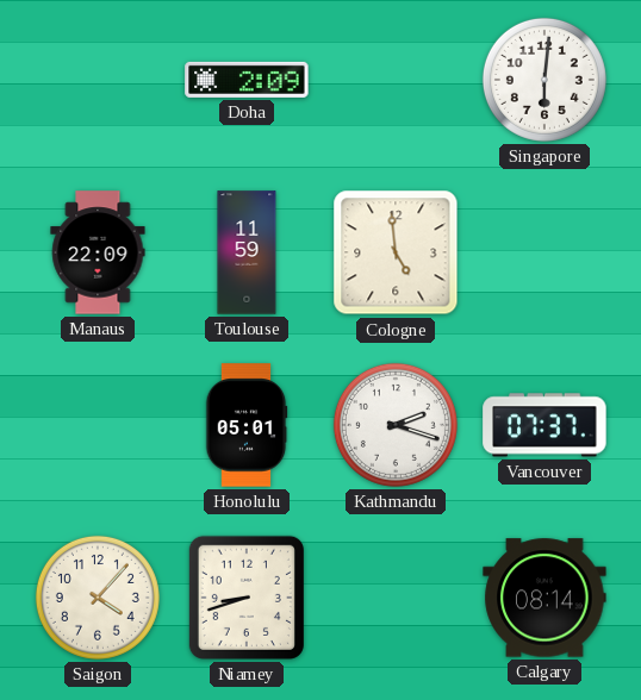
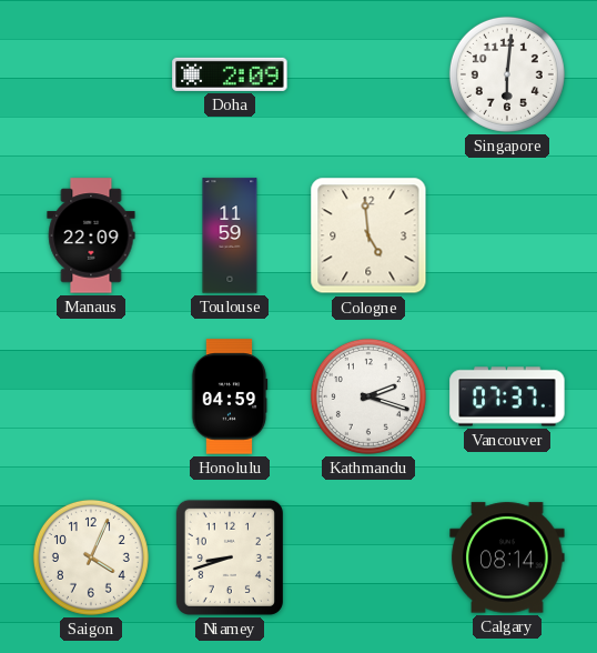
Honolulu: 05:01 -> 04:59
Saigon: 4:07 -> 4:04
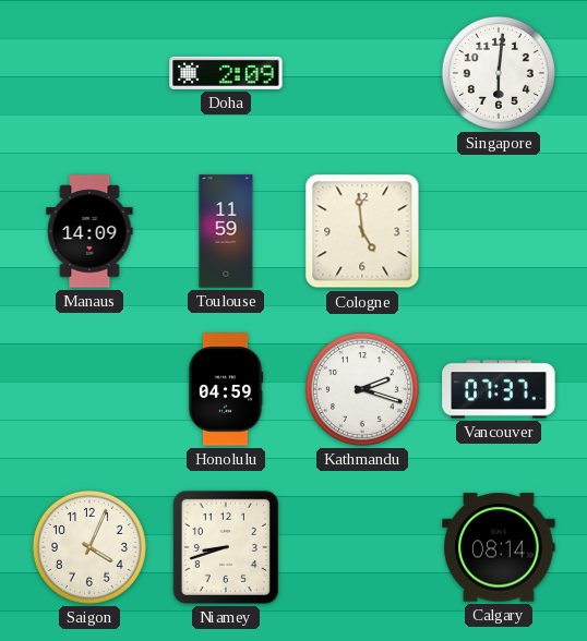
Manaus: 22:09 -> 14:09
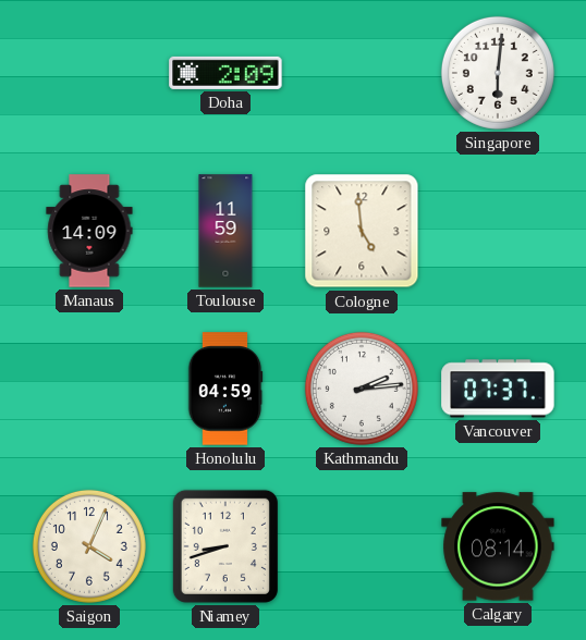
Kathmandu: 2:18 -> 2:14
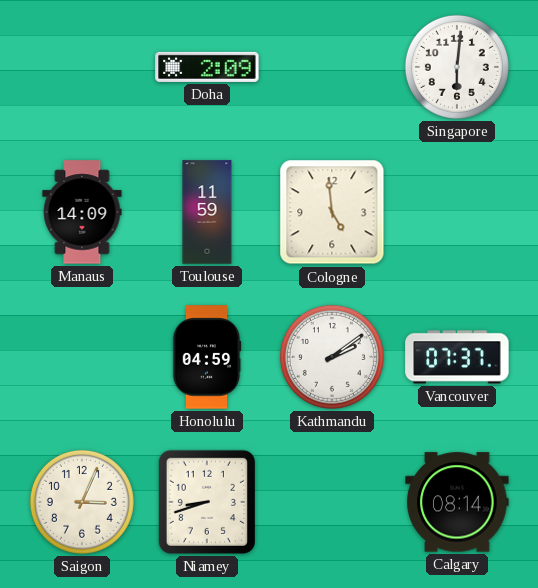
Kathmandu: 2:14 -> 2:09
Saigon: 4:04 -> 3:04
